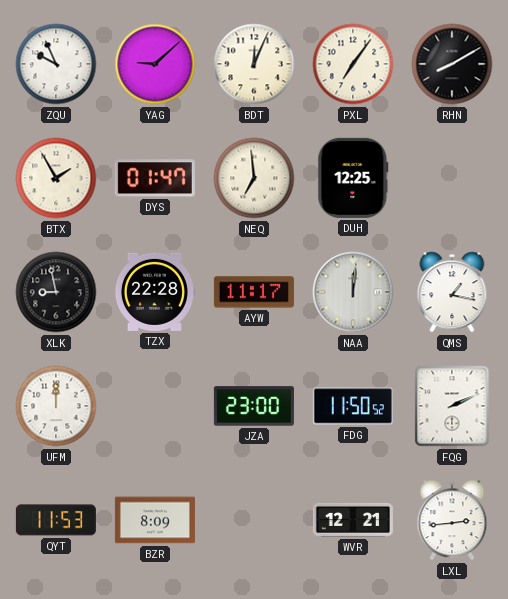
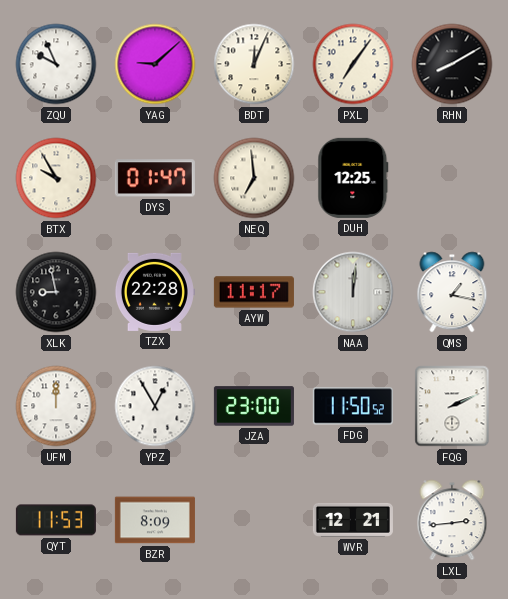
BTX: 1:55 -> 9:55
YPZ: none -> 12:55
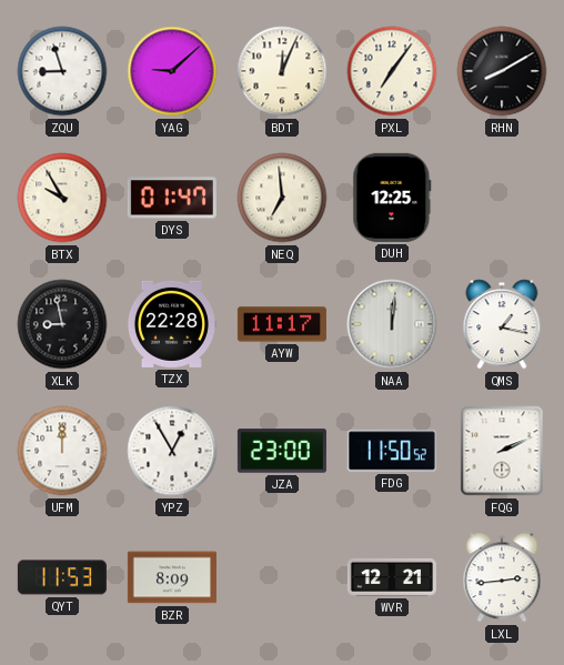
ZQU: 9:56 -> 8:57
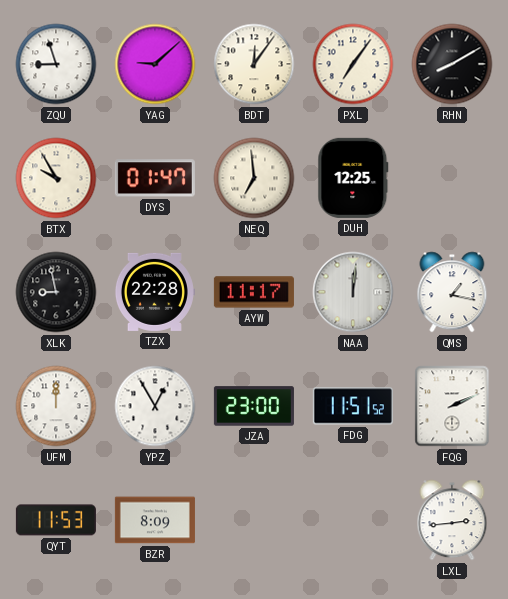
BDT: 12:04 -> 12:06
FDG: 11:50 -> 11:51
WVR: 12:21 -> none
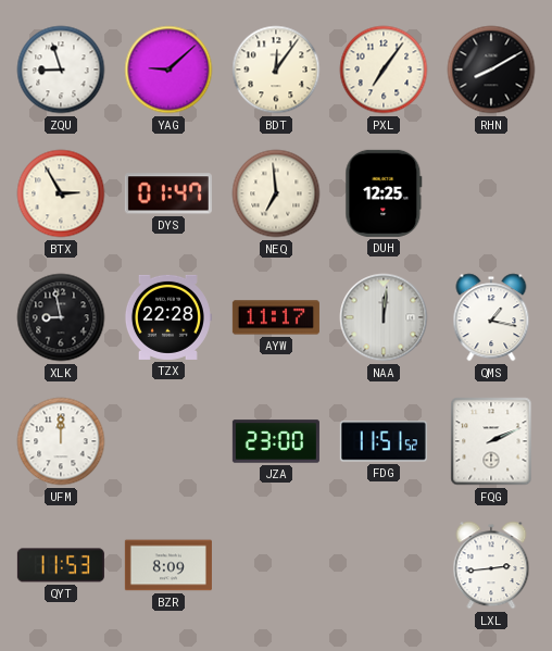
BTX: 9:55 -> 2:55
YPZ: 12:55 -> none
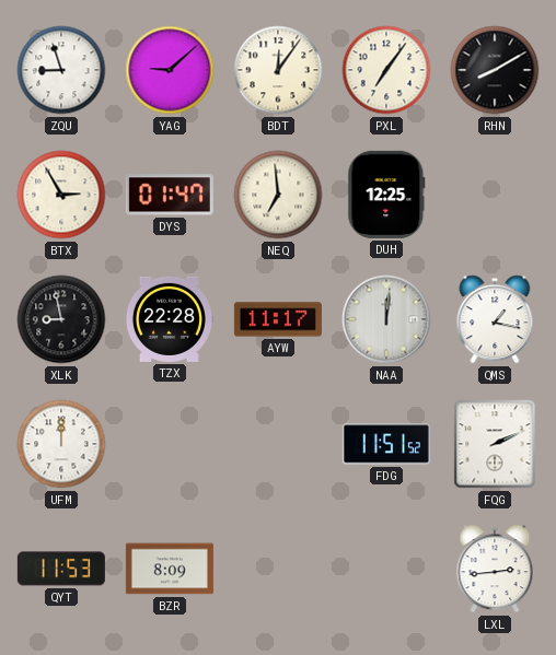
JZA: 23:00 -> none
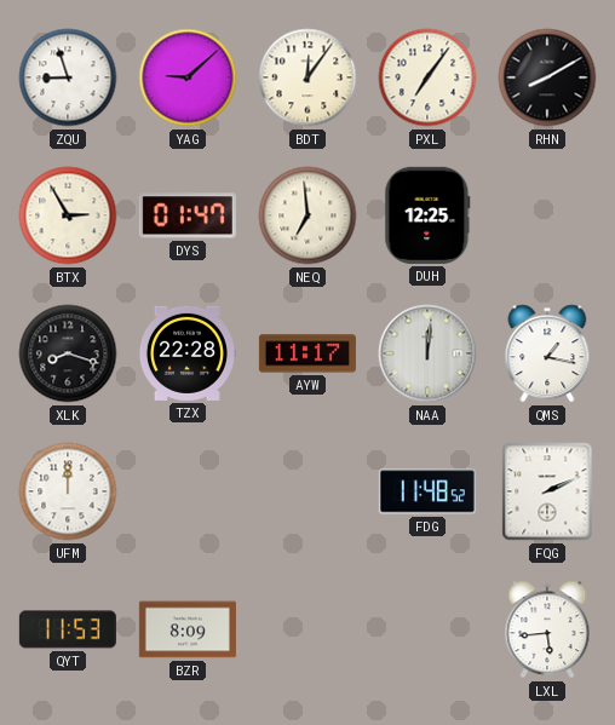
XLK: 8:58 -> 8:18
FDG: 11:51 -> 11:48
LXL: 2:44 -> 5:44
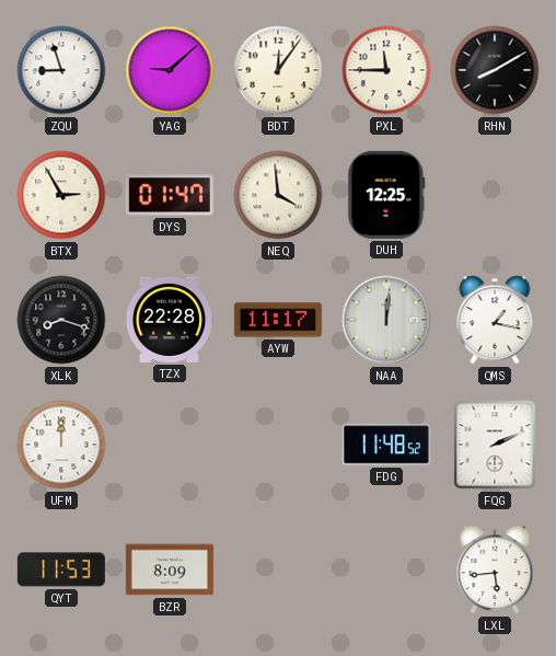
PXL: 7:06 -> 11:45
NEQ: 6:59 -> 3:59
